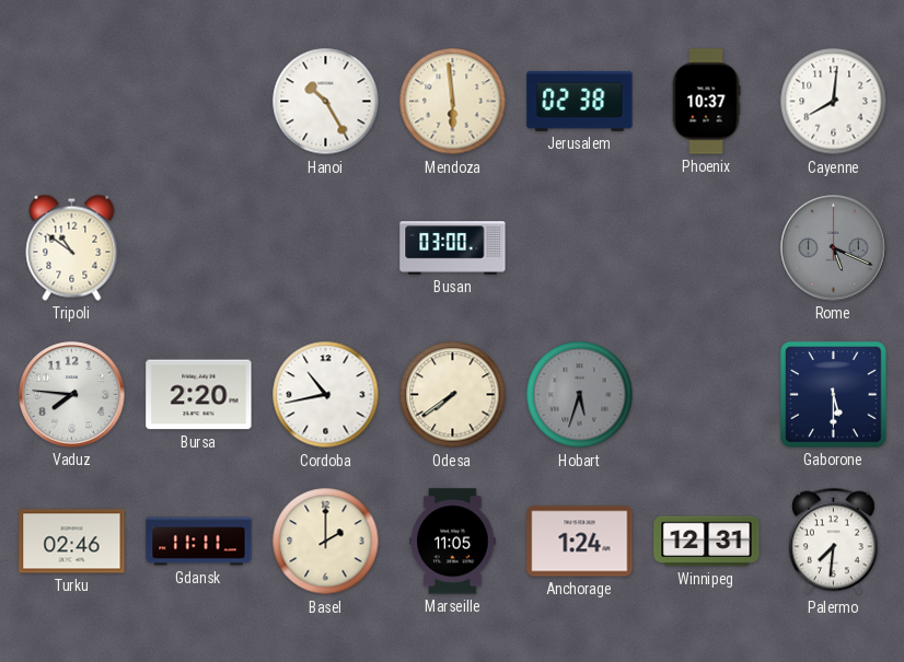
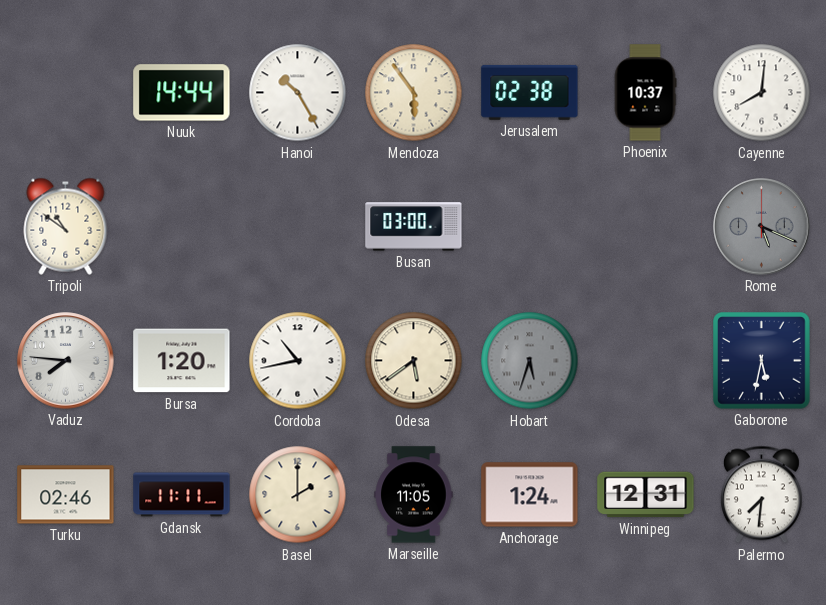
Nuuk: none -> 14:44
Mendoza: 5:59 -> 5:54
Bursa: 2:20 -> 1:20
Odesa: 7:39 -> 5:39
Gaborone: 5:30 -> 5:32
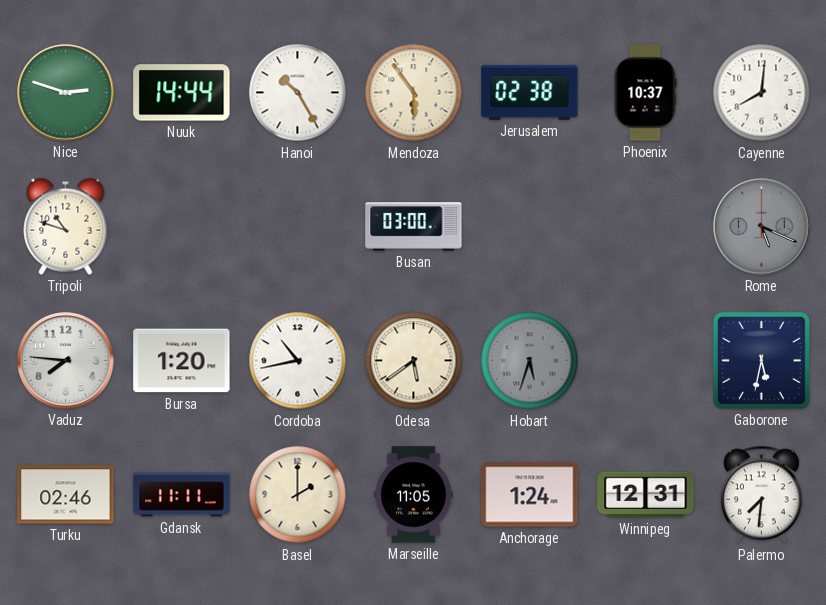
Nice: none -> 2:48
Tripoli: 10:51 -> 10:48
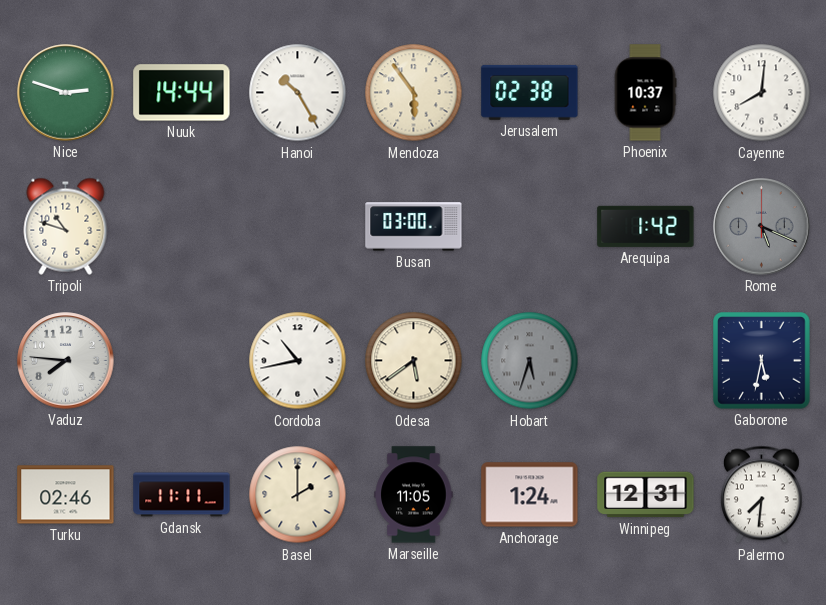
Arequipa: none -> 1:42
Bursa: 1:20 -> none
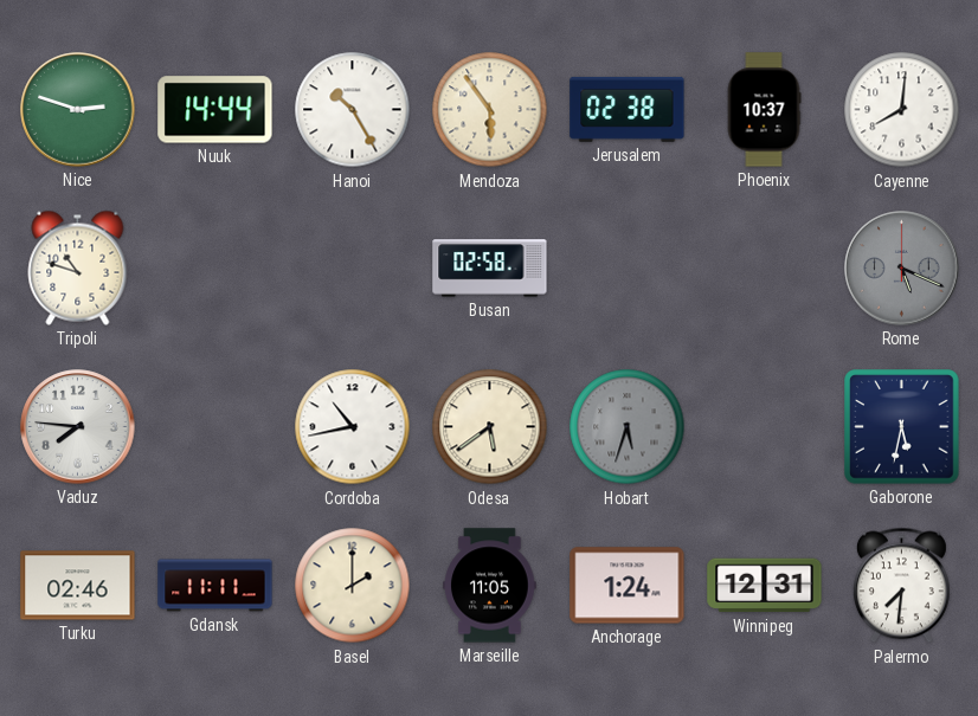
Busan: 03:00 -> 02:58
Arequipa: 1:42 -> none
